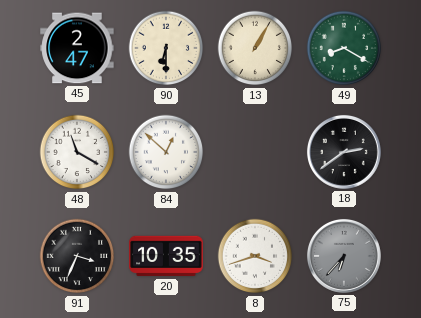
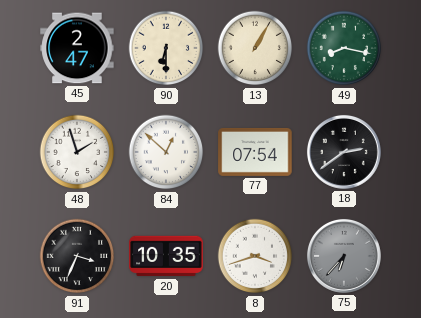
49: 8:20 -> 8:17
48: 11:20 -> 1:57
77: none -> 07:54
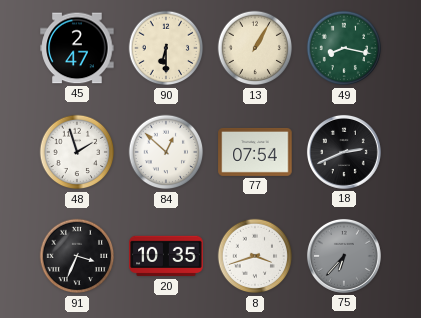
18: 2:39 -> 2:41
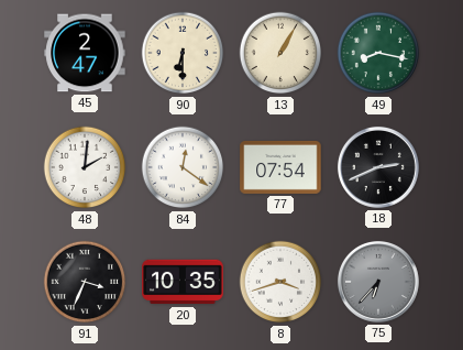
48: 1:57 -> 2:01
84: 12:52 -> 12:21
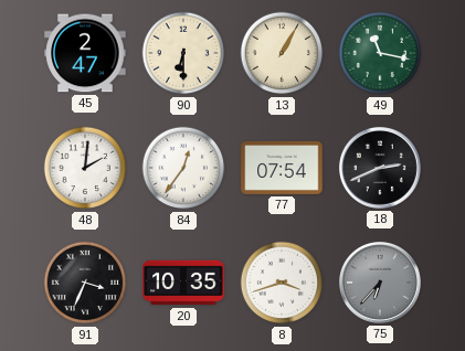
49: 8:17 -> 11:17
84: 12:21 -> 12:36
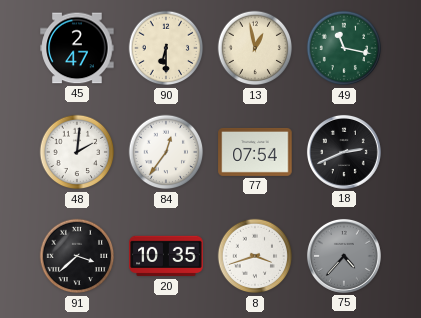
13: 1:05 -> 12:58
91: 3:34 -> 3:38
75: 6:37 -> 4:37
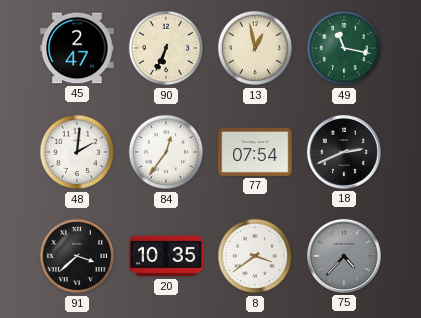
90: 6:30 -> 6:34
8: 3:42 -> 3:39
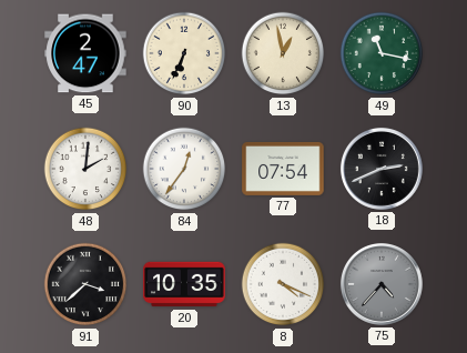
8: 3:39 -> 4:19
